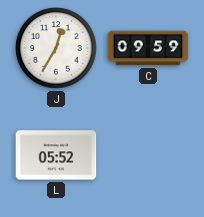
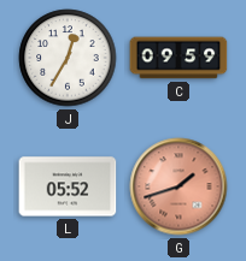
G: none -> 1:42
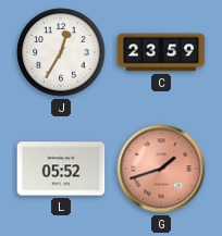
C: 09:59 -> 23:59
